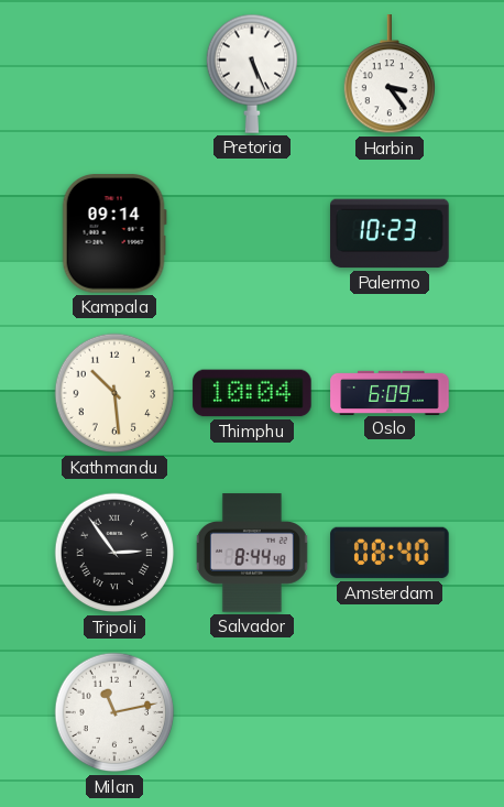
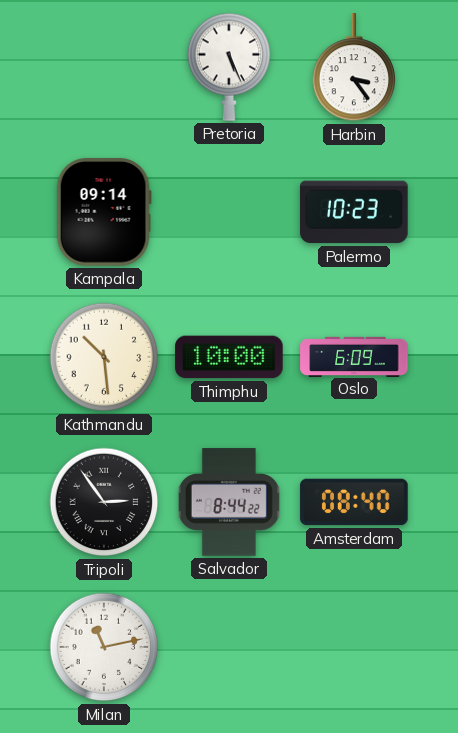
Thimphu: 10:04 -> 10:00
Salvador: 8:44:48 -> 8:44:22
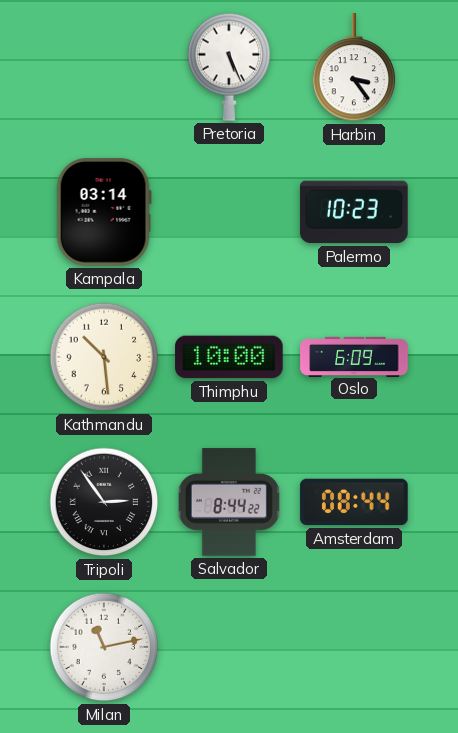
Kampala: 09:14 -> 03:14
Amsterdam: 08:40 -> 08:44
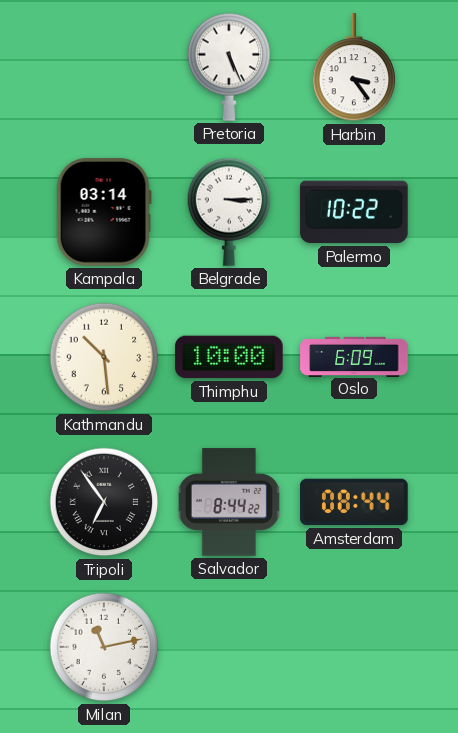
Belgrade: none -> 3:15
Palermo: 10:23 -> 10:22
Tripoli: 2:54 -> 6:54
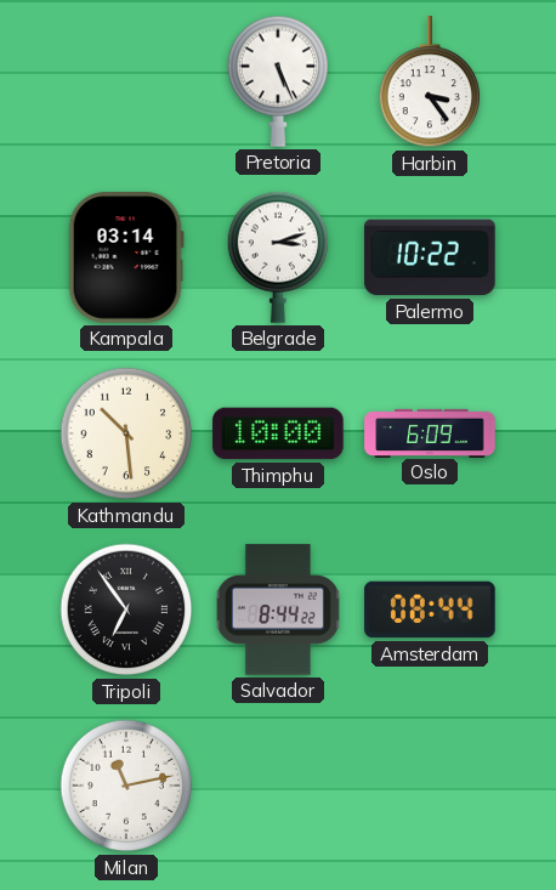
Belgrade: 3:15 -> 3:12
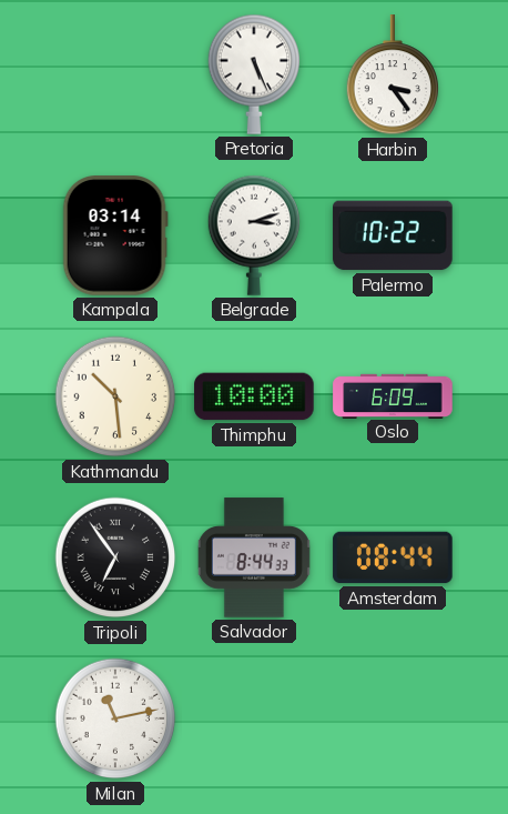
Salvador: 8:44:22 -> 8:44:33
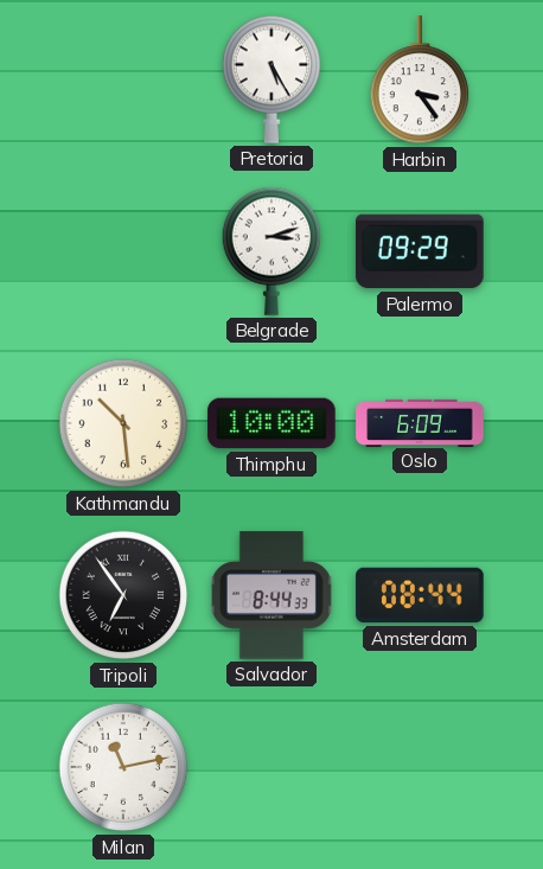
Pretoria: 5:26 -> 5:25
Kampala: 03:14 -> none
Palermo: 10:22 -> 09:29
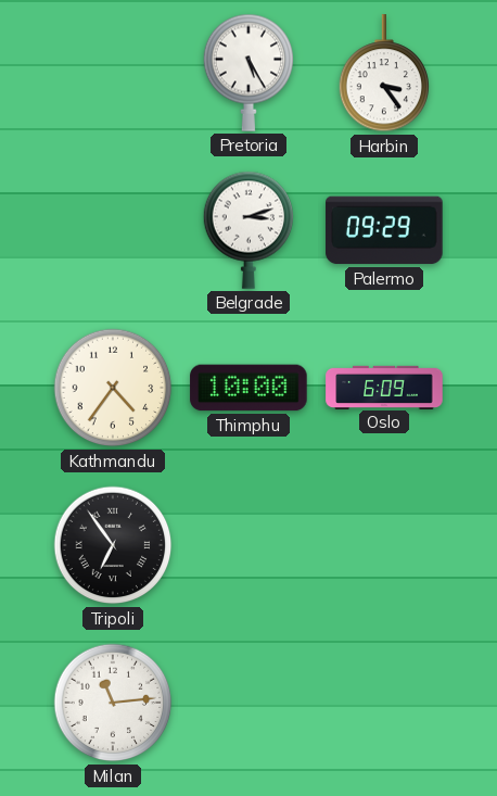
Kathmandu: 10:29 -> 4:36
Salvador: 8:44 -> none
Amsterdam: 08:44 -> none
Milan: 11:13 -> 11:14
